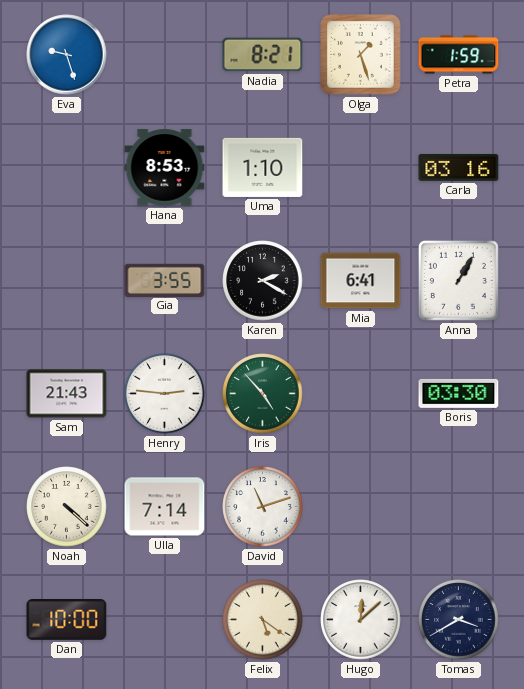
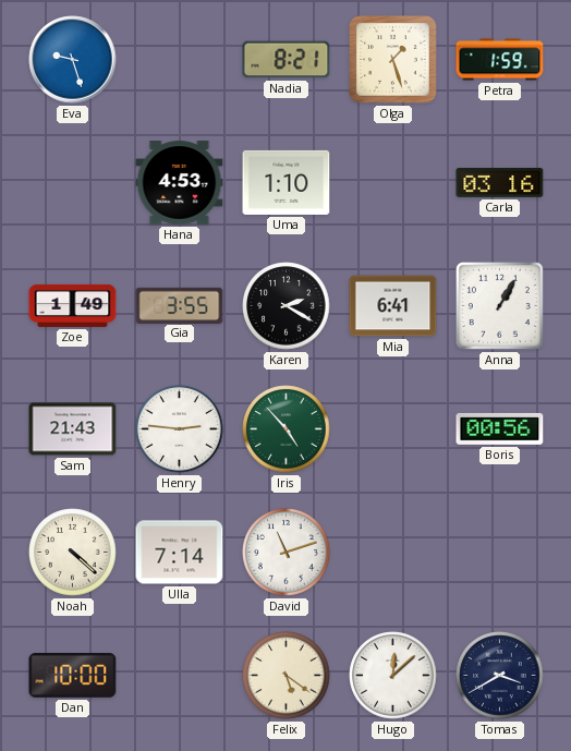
Hana: 8:53 -> 4:53
Zoe: none -> 1:49
Boris: 03:30 -> 00:56
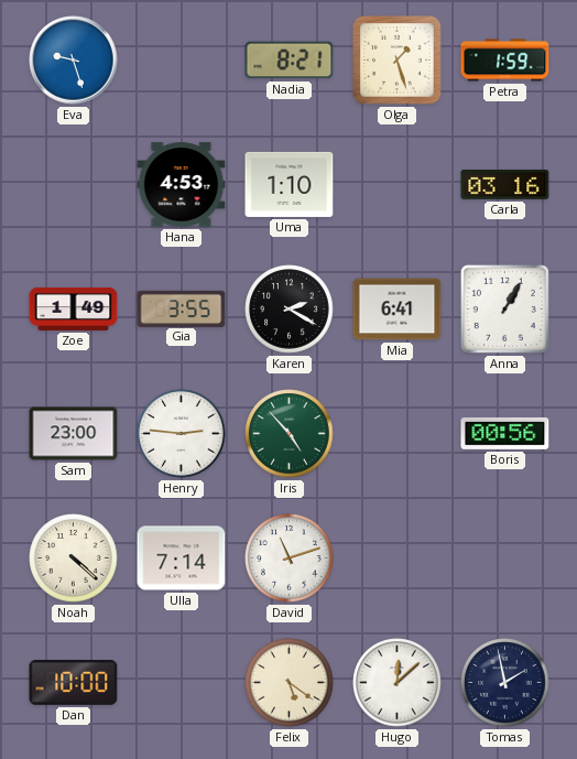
Sam: 21:43 -> 23:00
Tomas: 3:40 -> 1:58
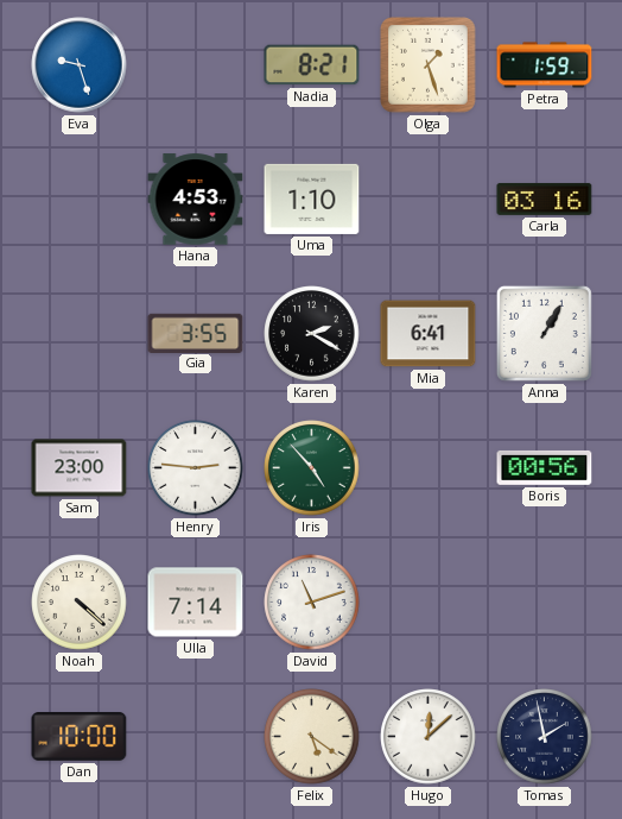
Zoe: 1:49 -> none
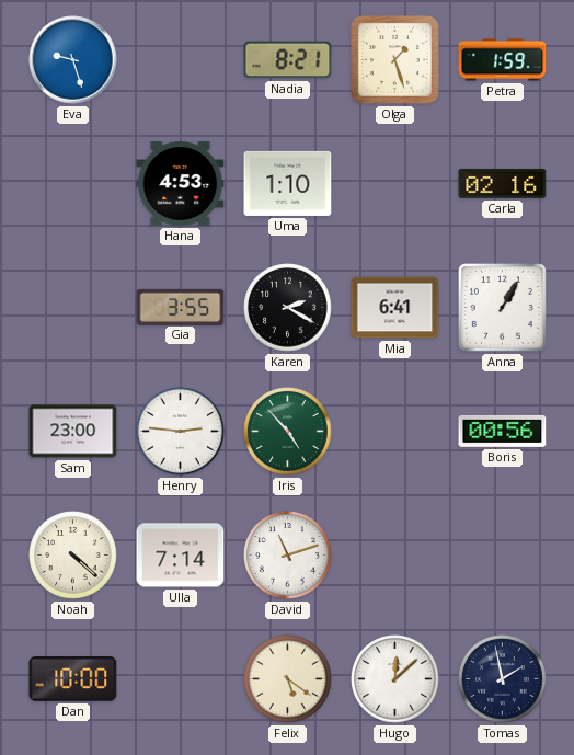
Carla: 03:16 -> 02:16
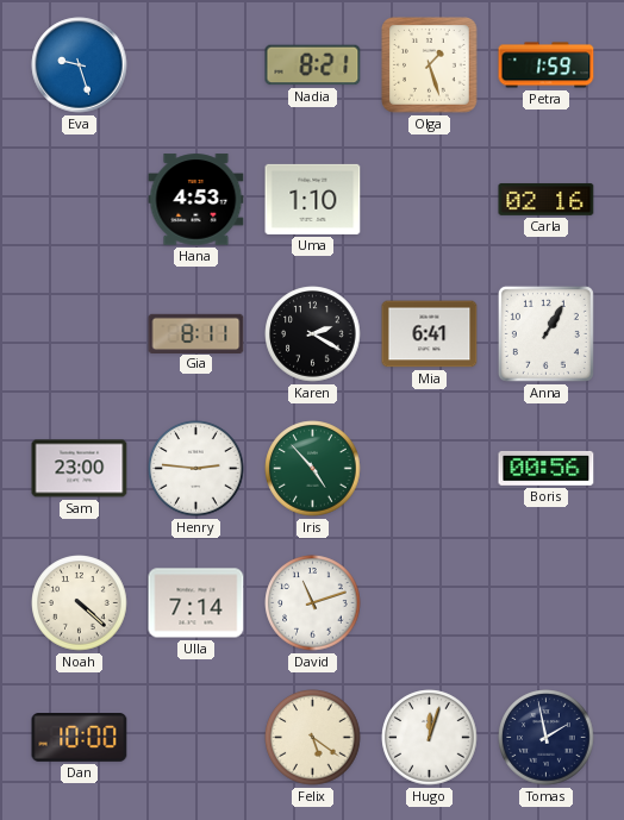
Gia: 3:55 -> 8:11
Hugo: 12:08 -> 12:03
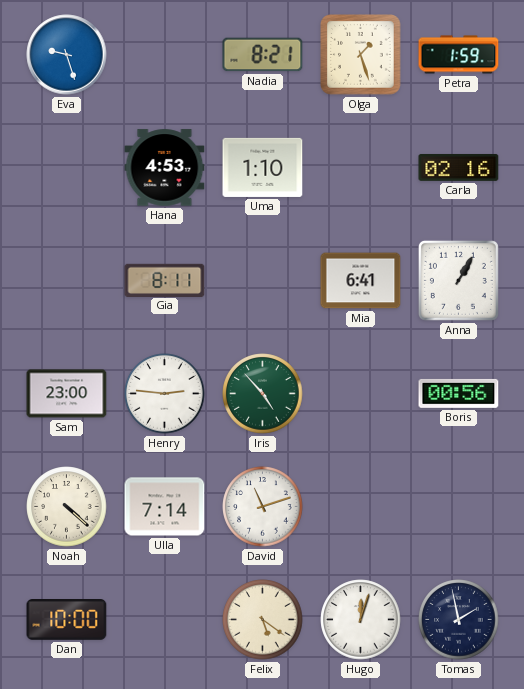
Karen: 2:20 -> none
